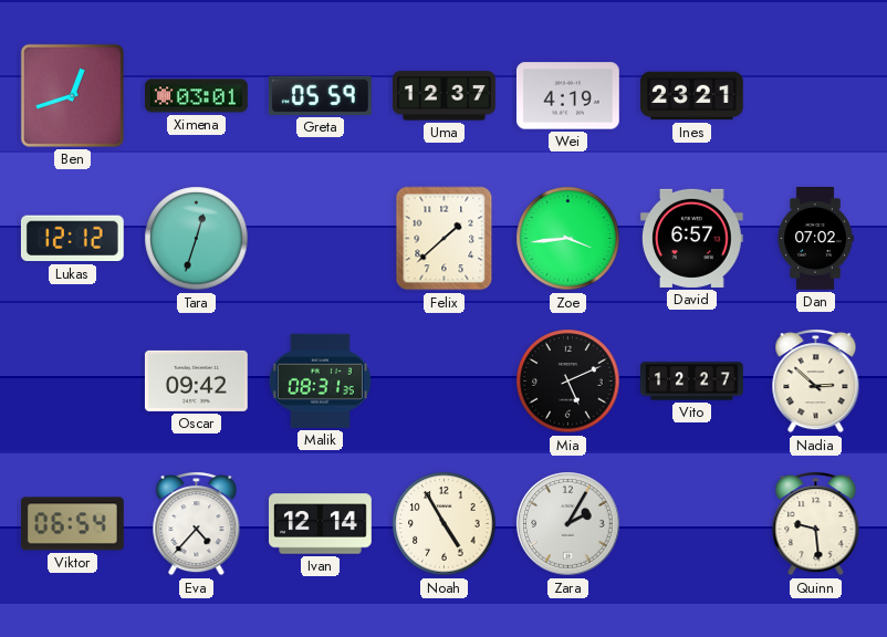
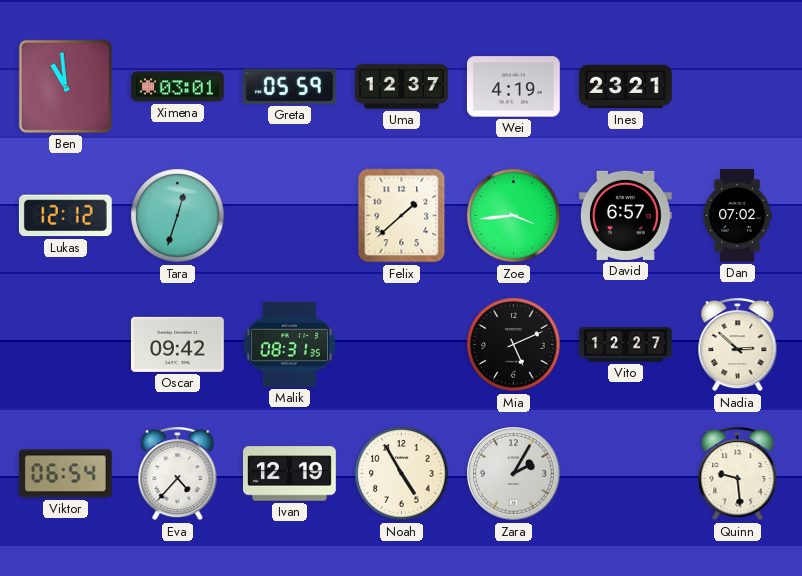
Ben: 12:42 -> 10:59
Ivan: 12:14 -> 12:19
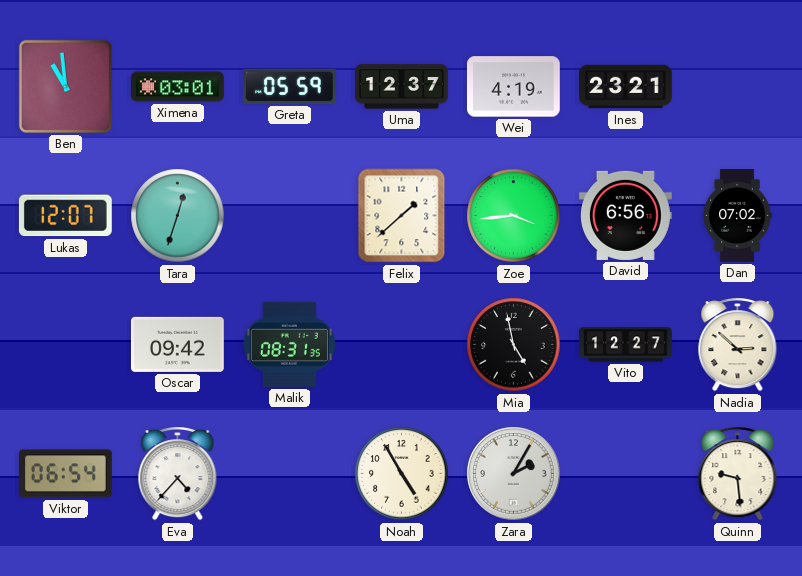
Lukas: 12:12 -> 12:07
David: 6:57 -> 6:56
Mia: 5:11 -> 4:58
Ivan: 12:19 -> none
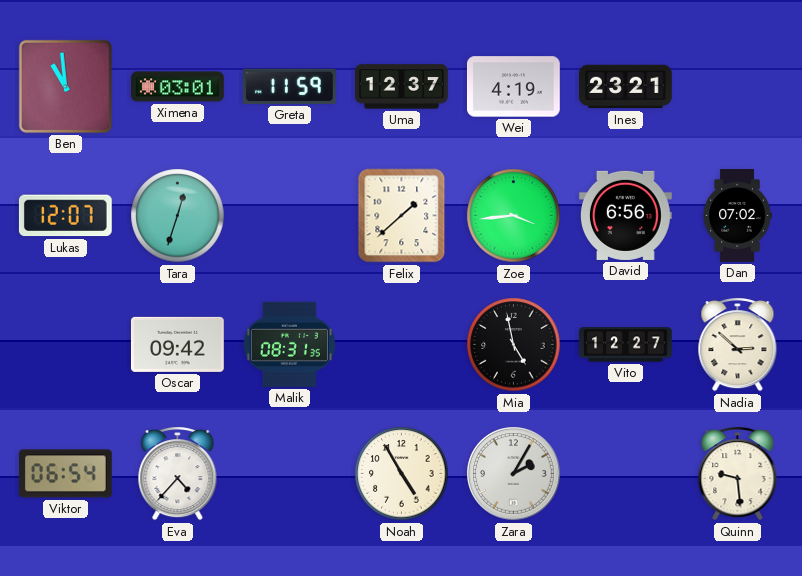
Greta: 05:59 -> 11:59
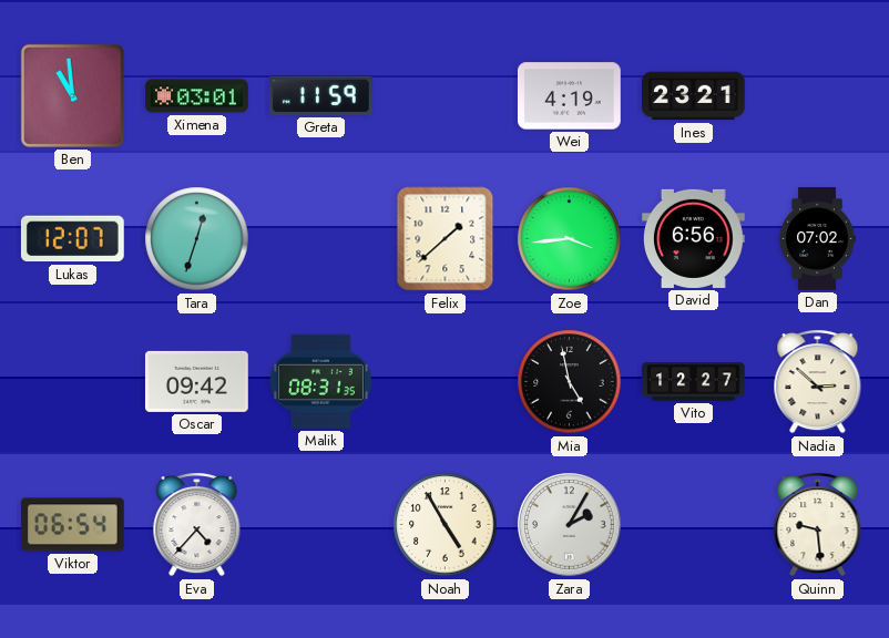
Uma: 12:37 -> none
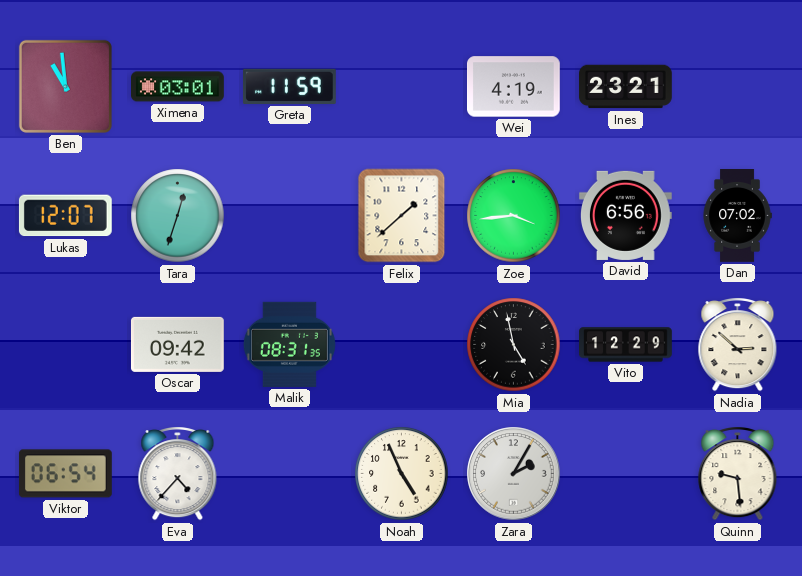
Vito: 12:27 -> 12:29
Noah: 4:55 -> 4:56
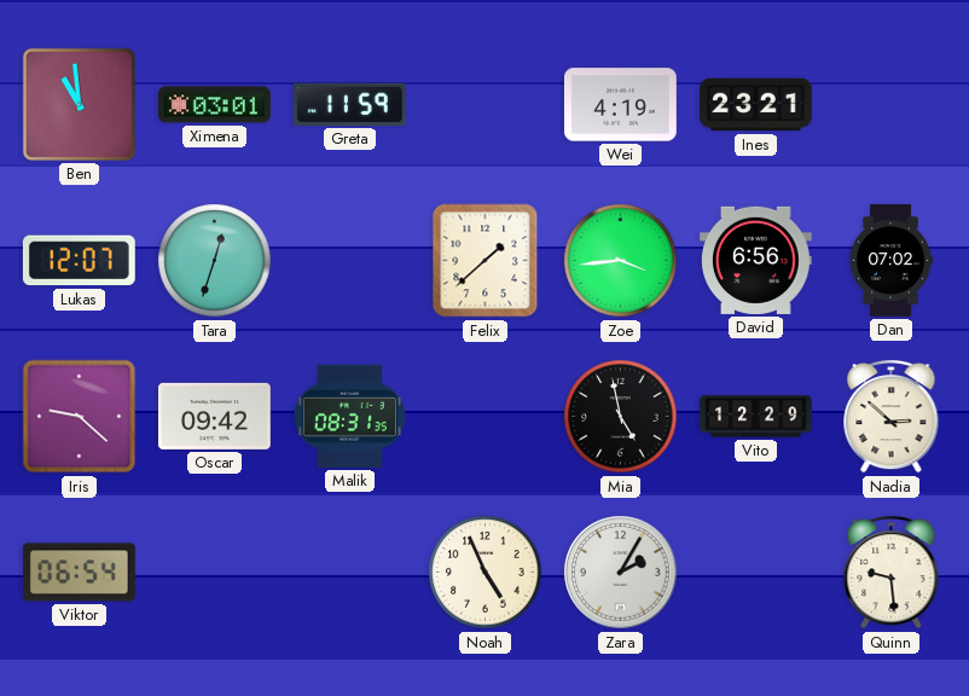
Iris: none -> 9:22
Eva: 4:37 -> none
